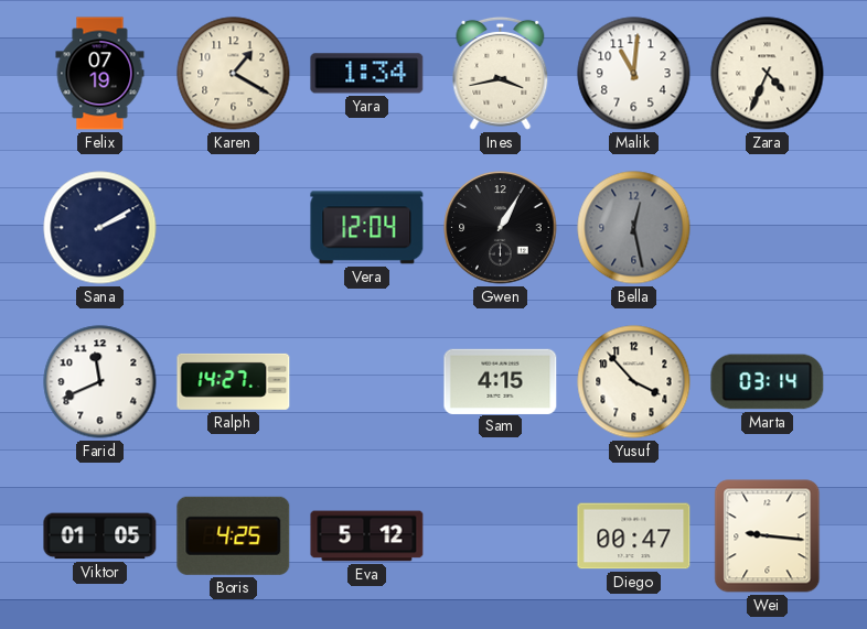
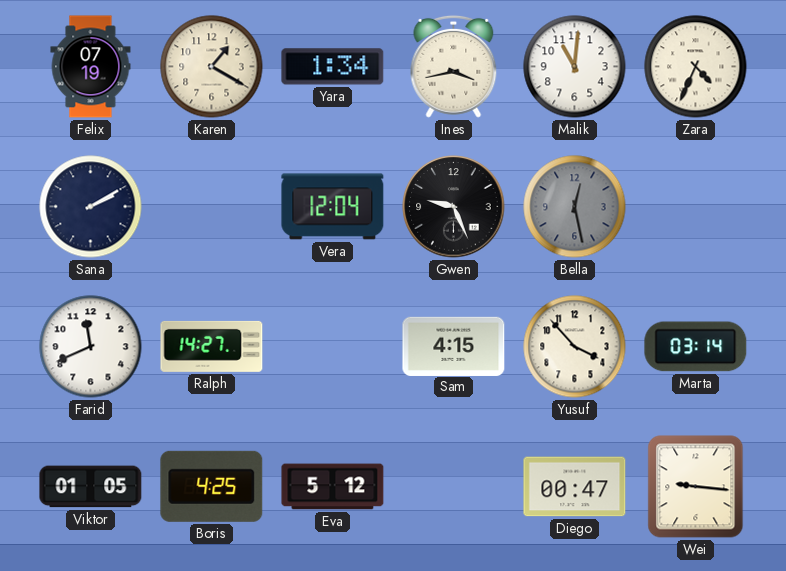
Gwen: 1:05 -> 9:26
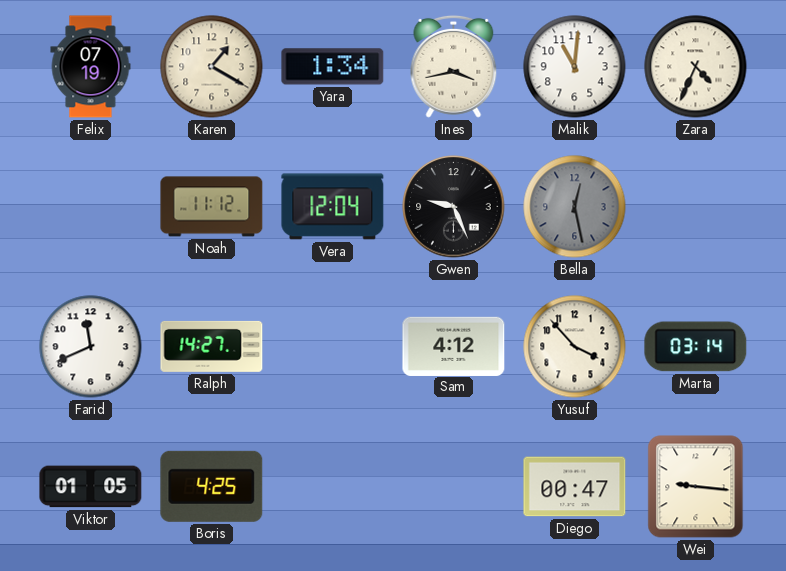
Sana: 2:10 -> none
Noah: none -> 11:12
Sam: 4:15 -> 4:12
Eva: 5:12 -> none
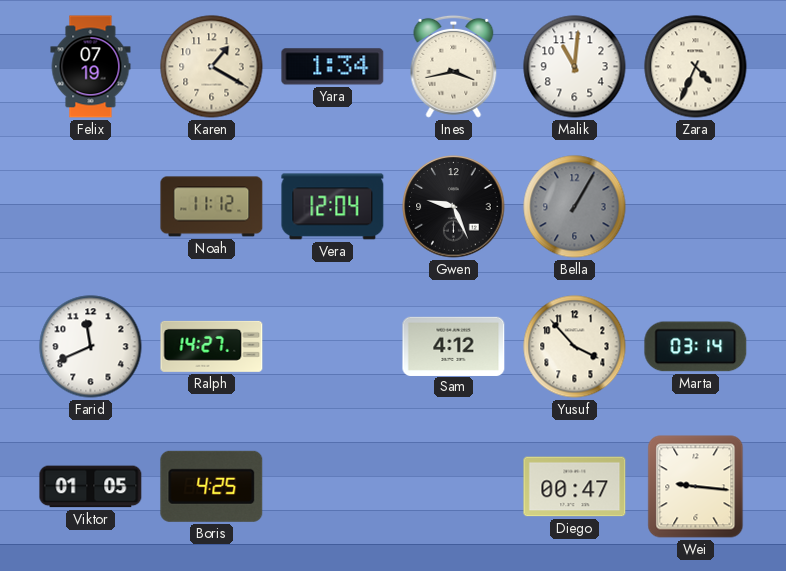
Bella: 12:28 -> 1:05
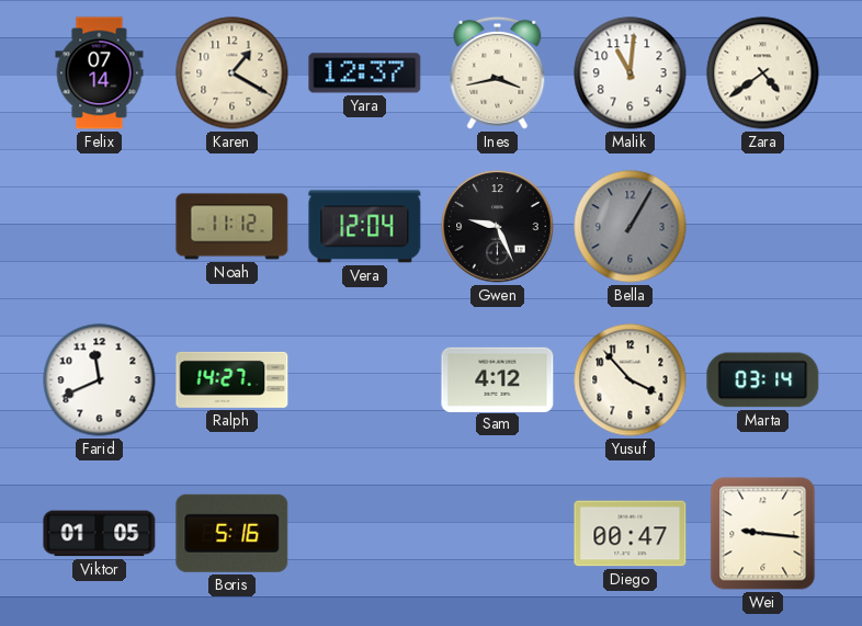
Felix: 07:19 -> 07:14
Yara: 1:34 -> 12:37
Zara: 4:34 -> 4:39
Boris: 4:25 -> 5:16
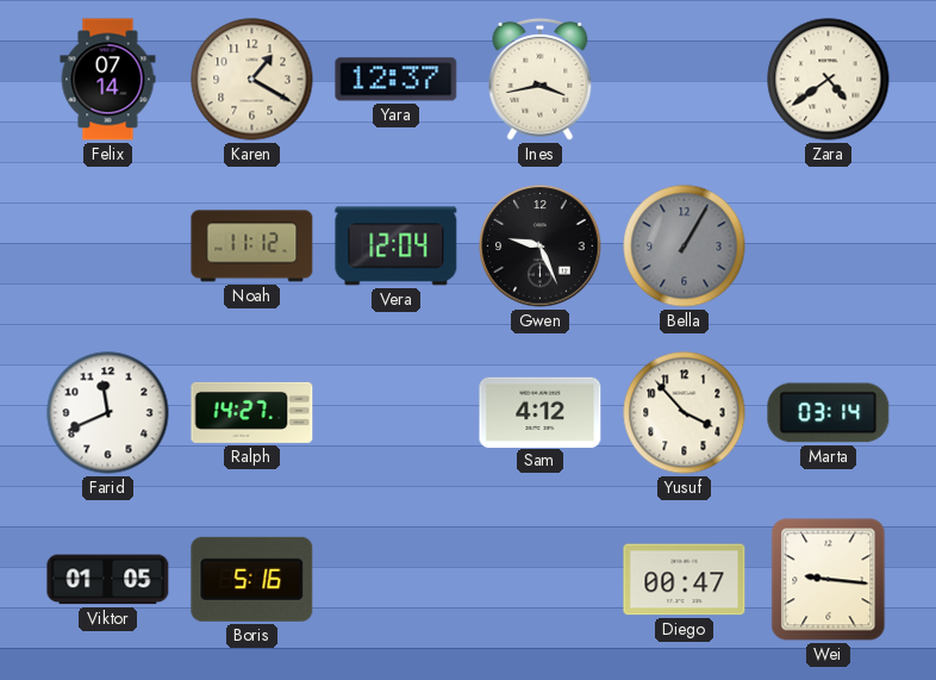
Malik: 11:01 -> none
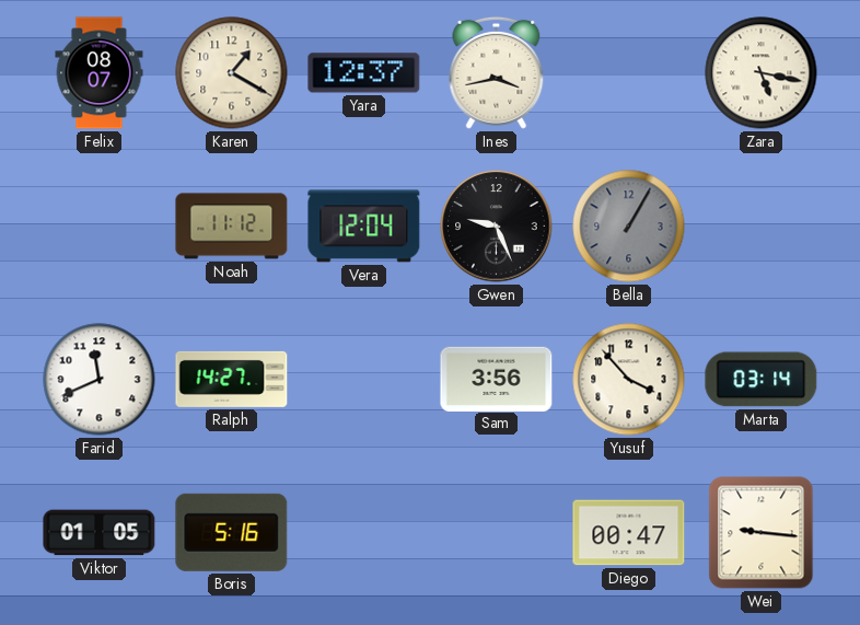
Felix: 07:14 -> 08:07
Zara: 4:39 -> 5:17
Sam: 4:12 -> 3:56
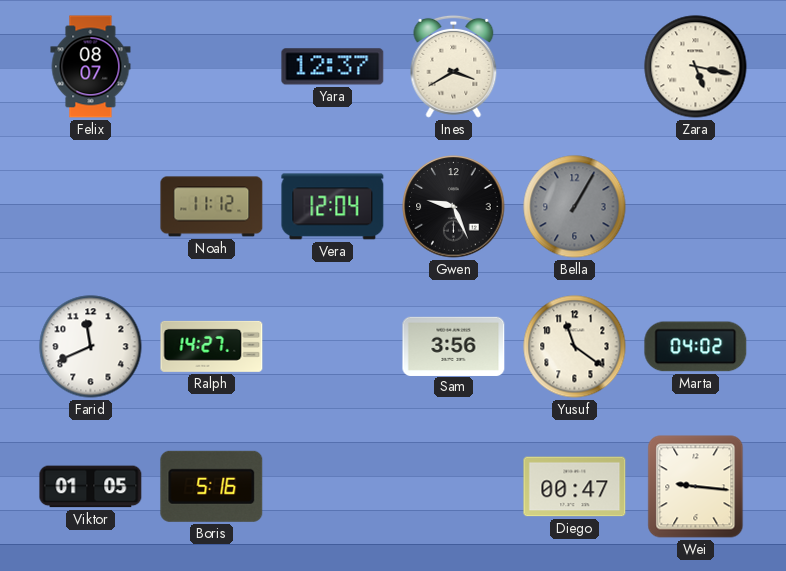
Karen: 1:20 -> none
Ines: 3:43 -> 3:40
Yusuf: 3:53 -> 11:21
Marta: 03:14 -> 04:02
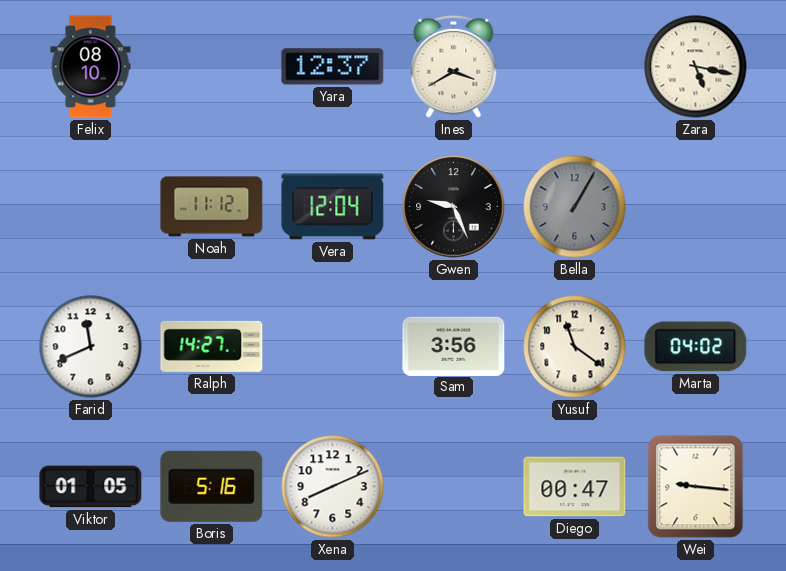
Felix: 08:07 -> 08:10
Xena: none -> 8:11
